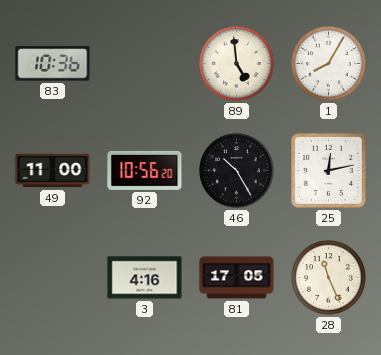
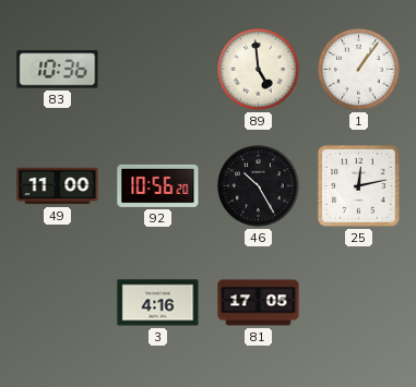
1: 8:05 -> 1:06
28: 11:26 -> none
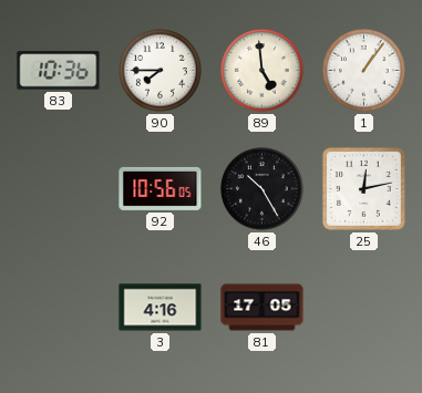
90: none -> 7:45
49: 11:00 -> none
92: 10:56:20 -> 10:56:05
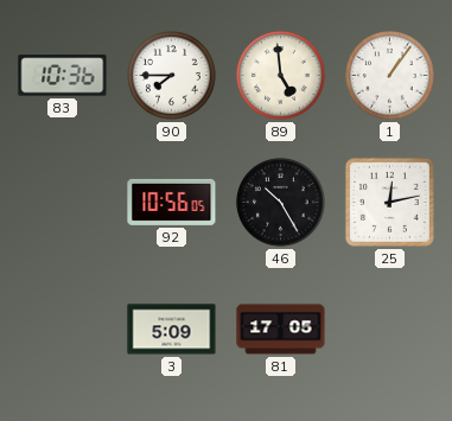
3: 4:16 -> 5:09
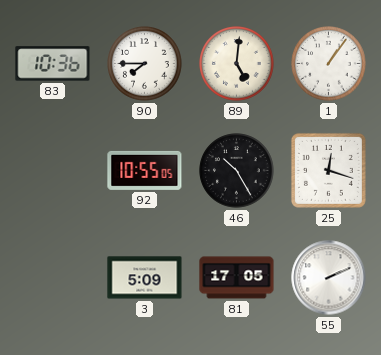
89: 4:59 -> 5:01
92: 10:56 -> 10:55
25: 12:13 -> 12:18
55: none -> 2:11
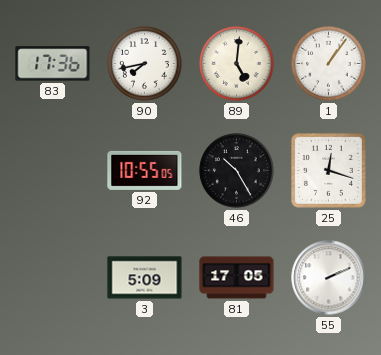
83: 10:36 -> 17:36
90: 7:45 -> 7:43
